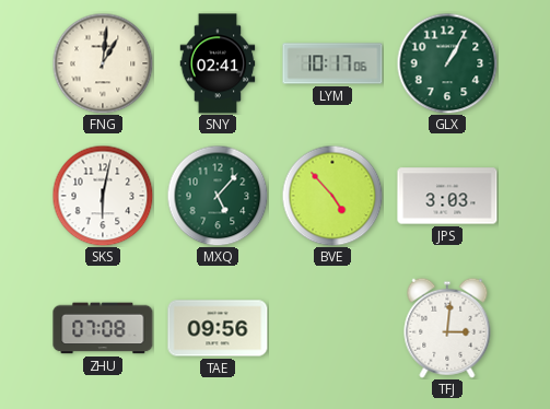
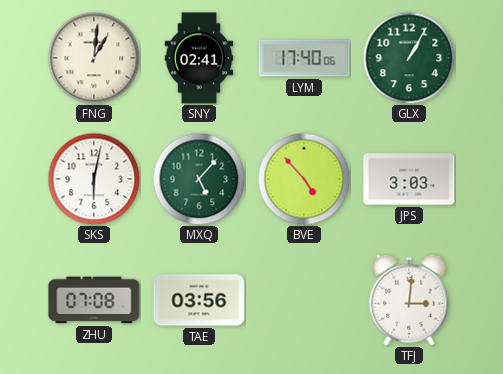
LYM: 10:17 -> 17:40
TAE: 09:56 -> 03:56
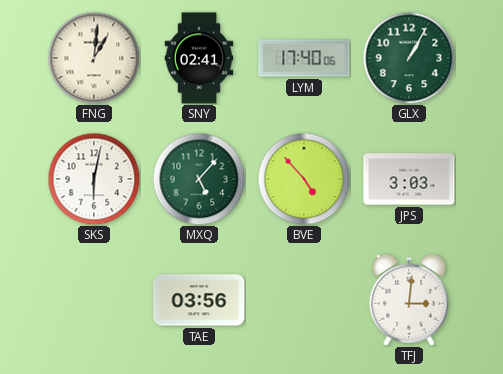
ZHU: 07:08 -> none
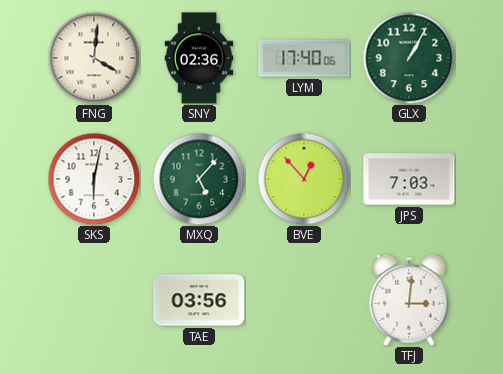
FNG: 1:01 -> 4:01
SNY: 02:41 -> 02:36
BVE: 4:53 -> 12:53
JPS: 3:03 -> 7:03
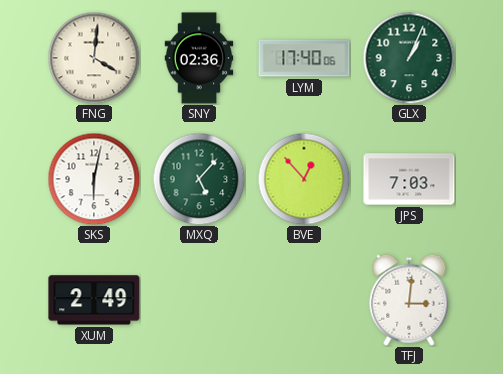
GLX: 1:05 -> 1:04
XUM: none -> 2:49
TAE: 03:56 -> none
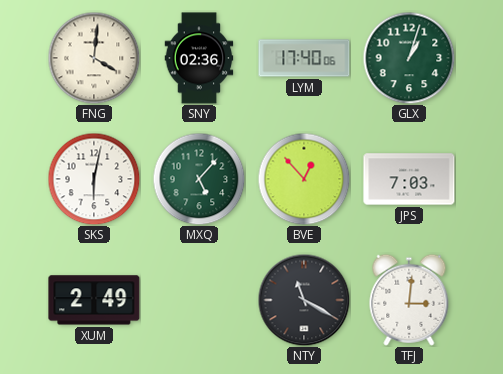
GLX: 1:04 -> 1:03
NTY: none -> 11:20
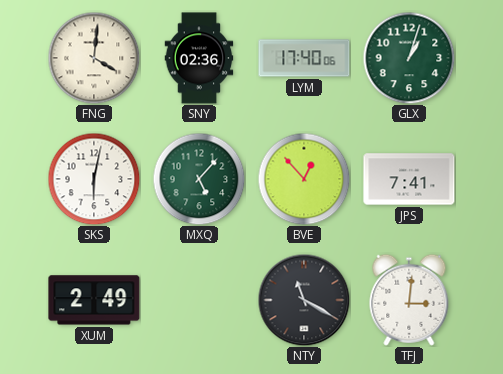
JPS: 7:03 -> 7:41
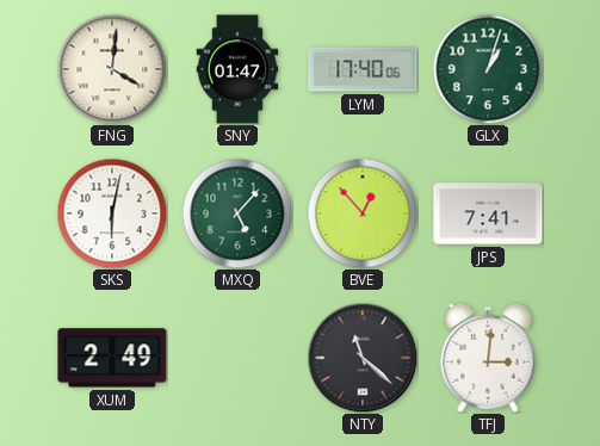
SNY: 02:36 -> 01:47
NTY: 11:20 -> 11:22
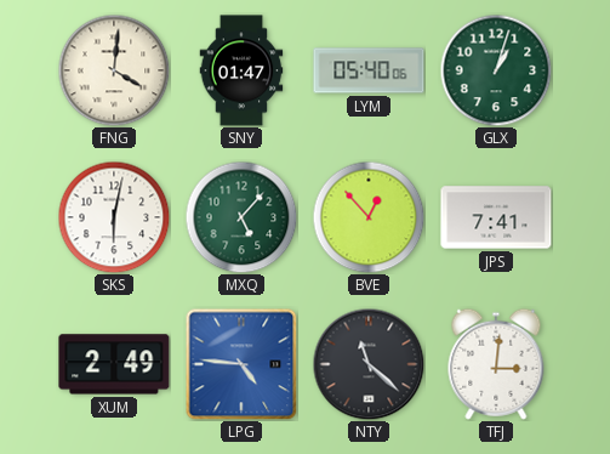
LYM: 17:40 -> 05:40
LPG: none -> 4:46
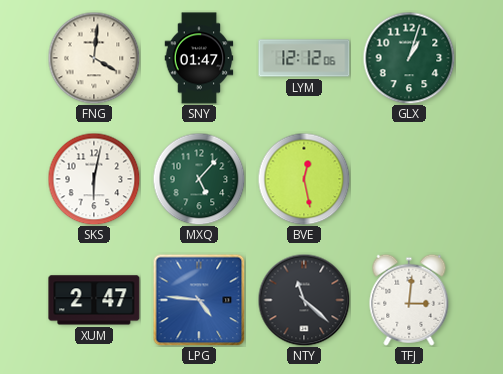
LYM: 05:40 -> 12:12
BVE: 12:53 -> 12:28
JPS: 7:41 -> none
XUM: 2:49 -> 2:47
